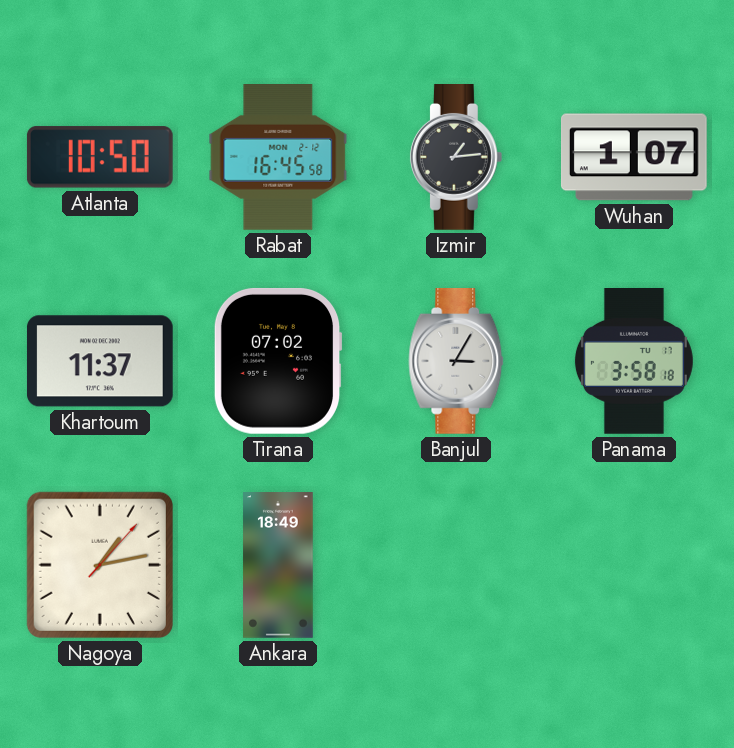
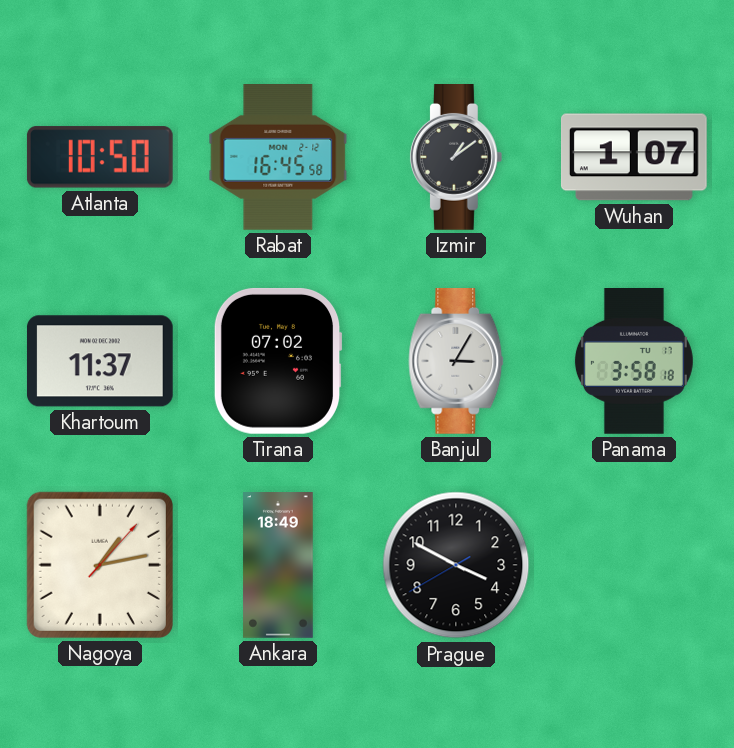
Izmir: 1:14 -> 1:09
Prague: none -> 3:49
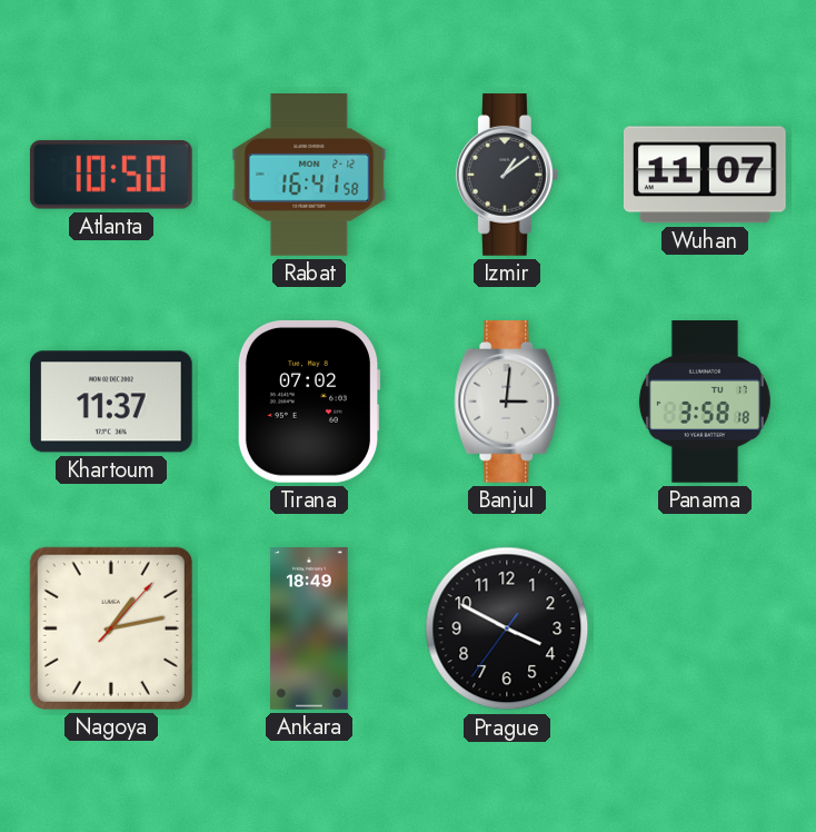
Rabat: 16:45 -> 16:41
Wuhan: 1:07 -> 11:07
Banjul: 3:05 -> 3:01
Prague: 3:49:40 -> 3:49:36
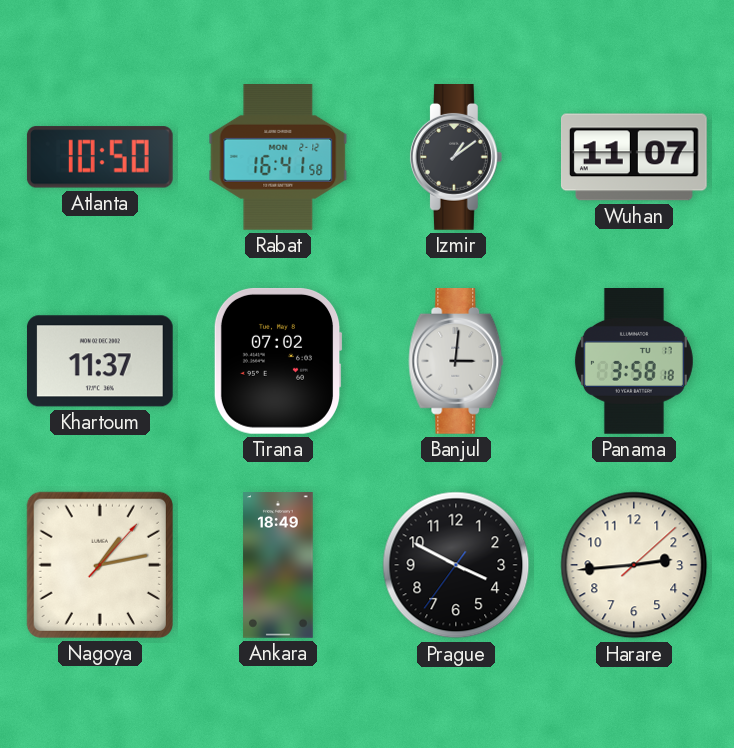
Harare: none -> 2:44
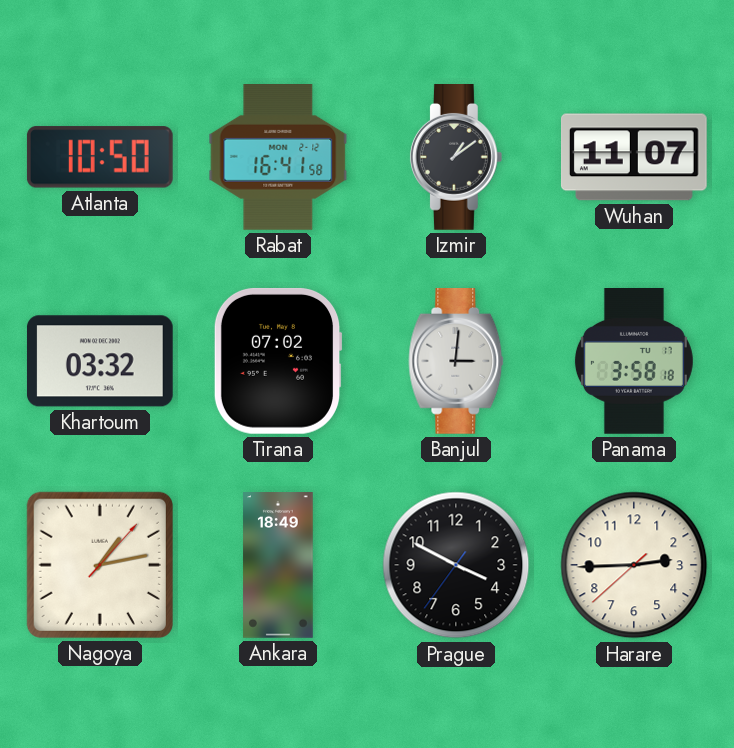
Khartoum: 11:37 -> 03:32
Harare: 2:44:08 -> 2:44:38
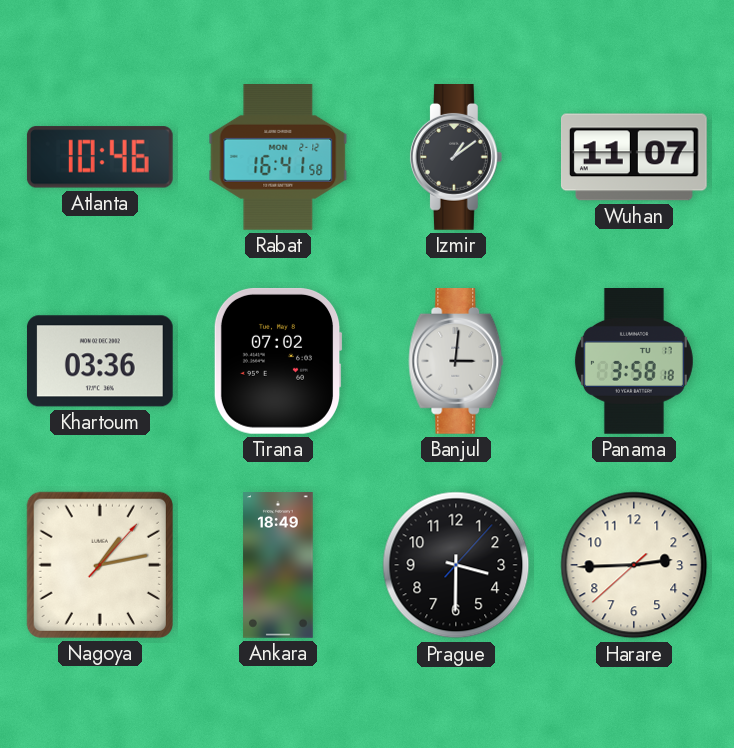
Atlanta: 10:50 -> 10:46
Khartoum: 03:32 -> 03:36
Prague: 3:49 -> 3:30
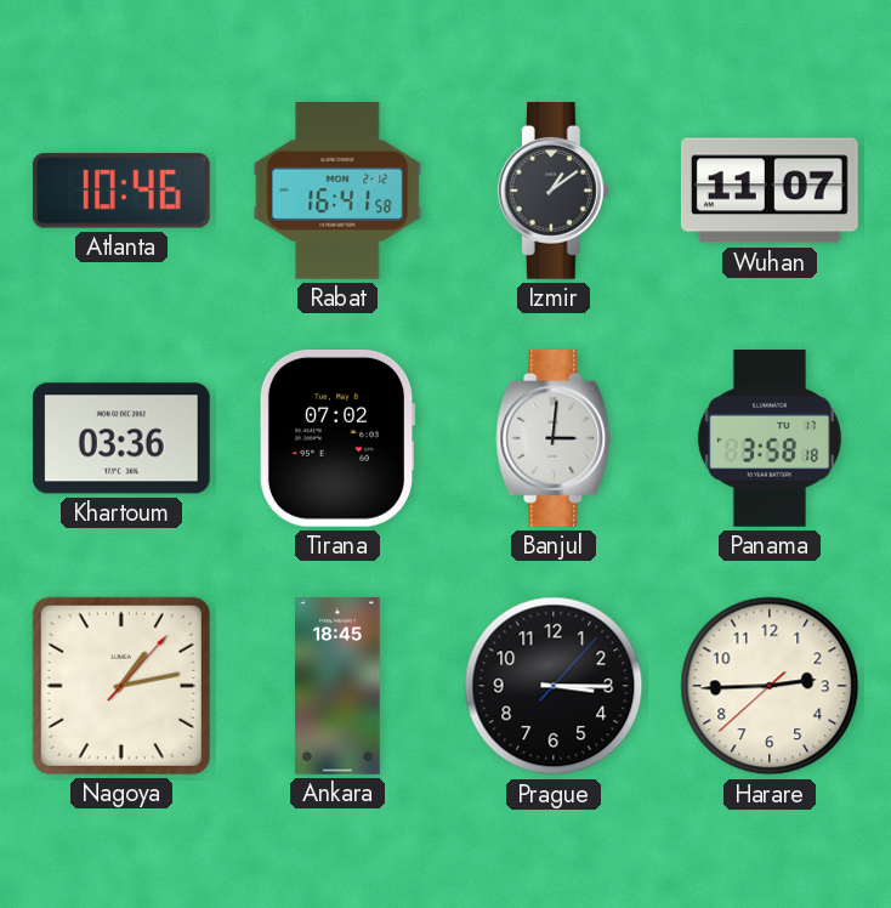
Ankara: 18:49 -> 18:45
Prague: 3:30 -> 3:15
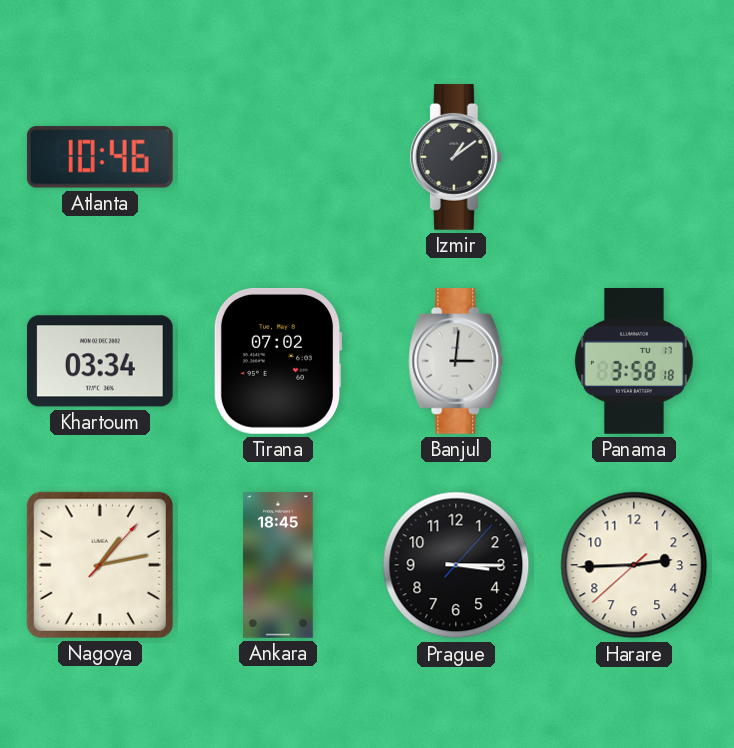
Rabat: 16:41 -> none
Wuhan: 11:07 -> none
Khartoum: 03:36 -> 03:34
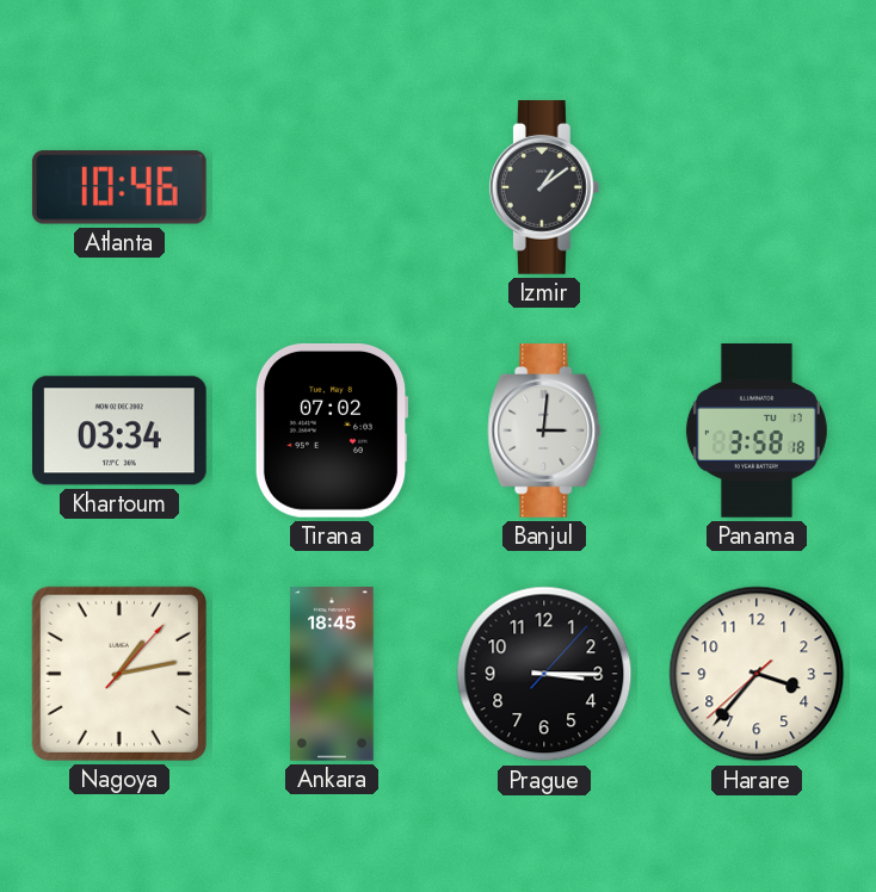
Harare: 2:44 -> 3:36
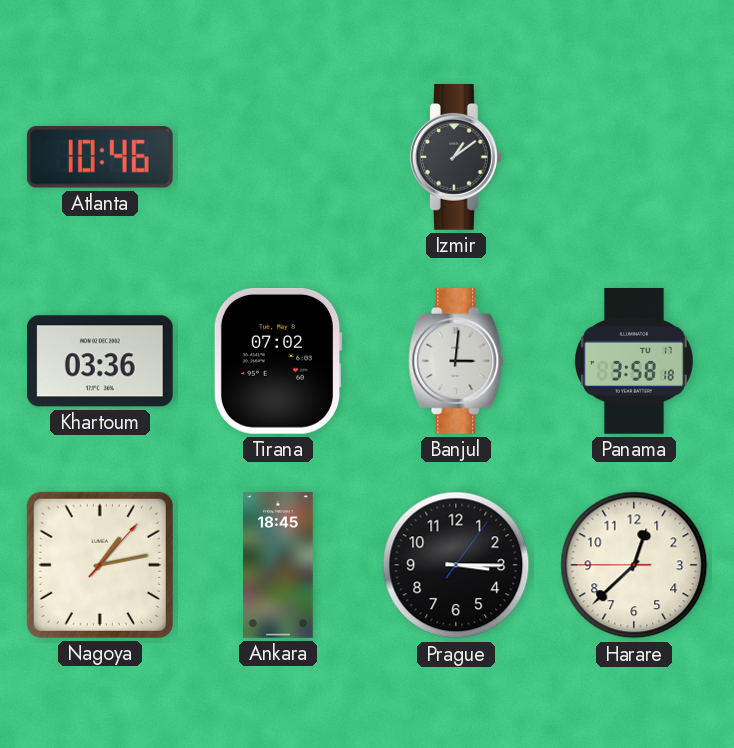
Khartoum: 03:34 -> 03:36
Prague: 3:15:07 -> 3:15:06
Harare: 3:36 -> 12:37
